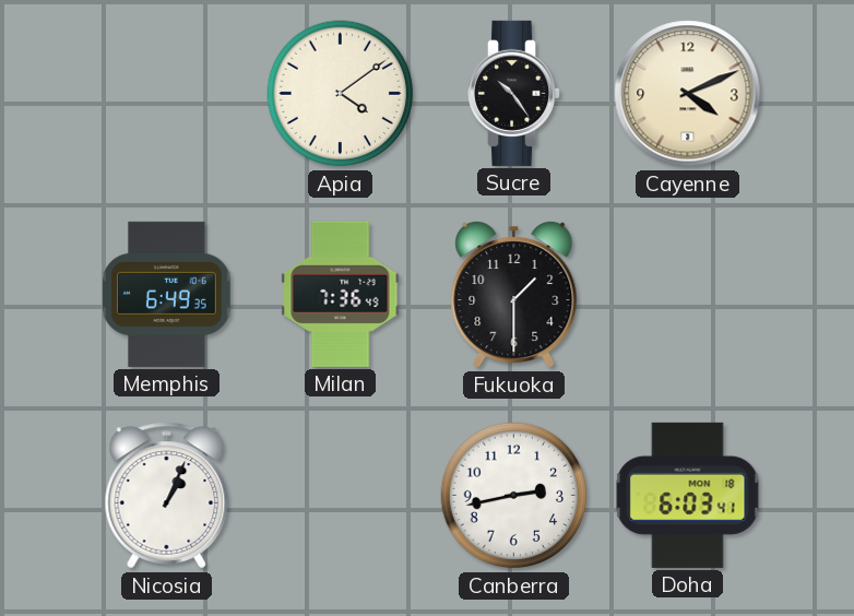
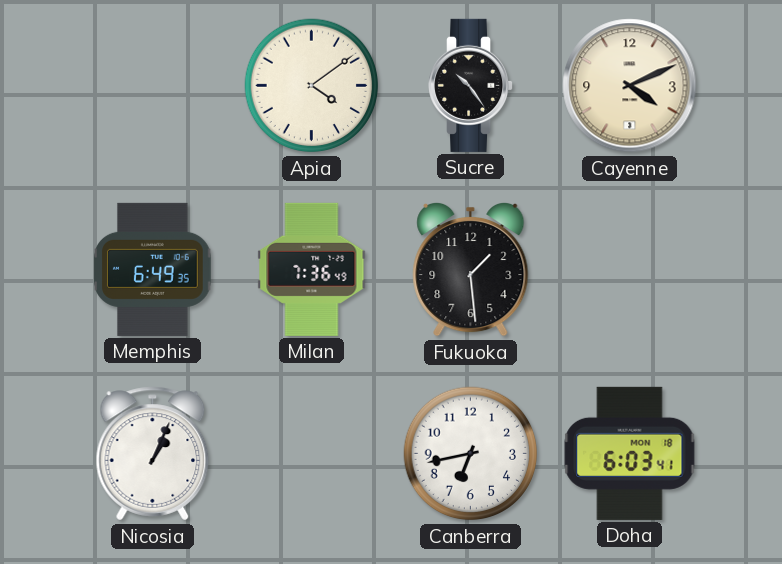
Fukuoka: 1:30 -> 1:29
Canberra: 2:43 -> 6:43
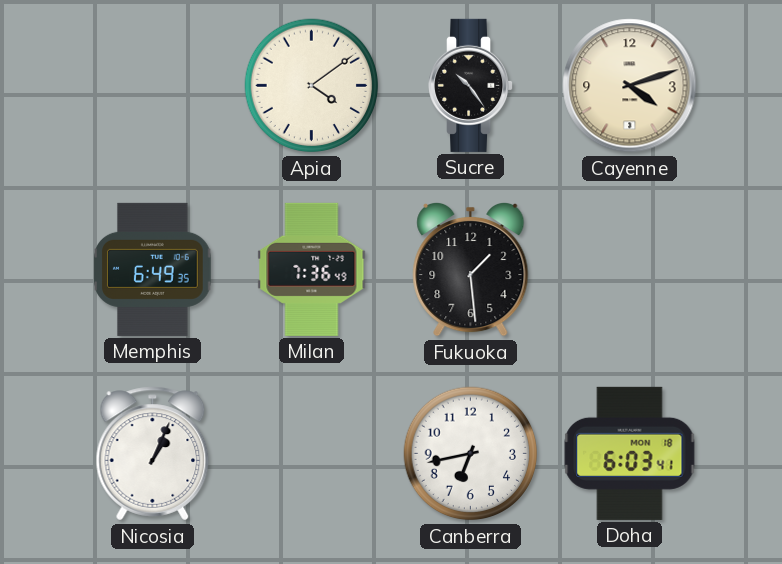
Cayenne: 4:11 -> 4:12
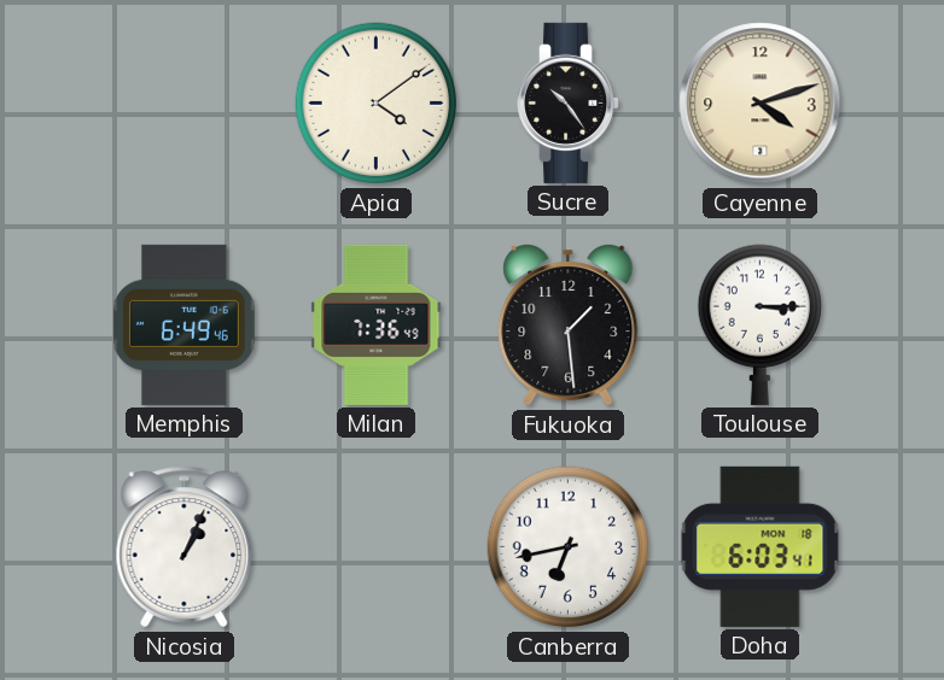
Memphis: 6:49:35 -> 6:49:46
Toulouse: none -> 3:15
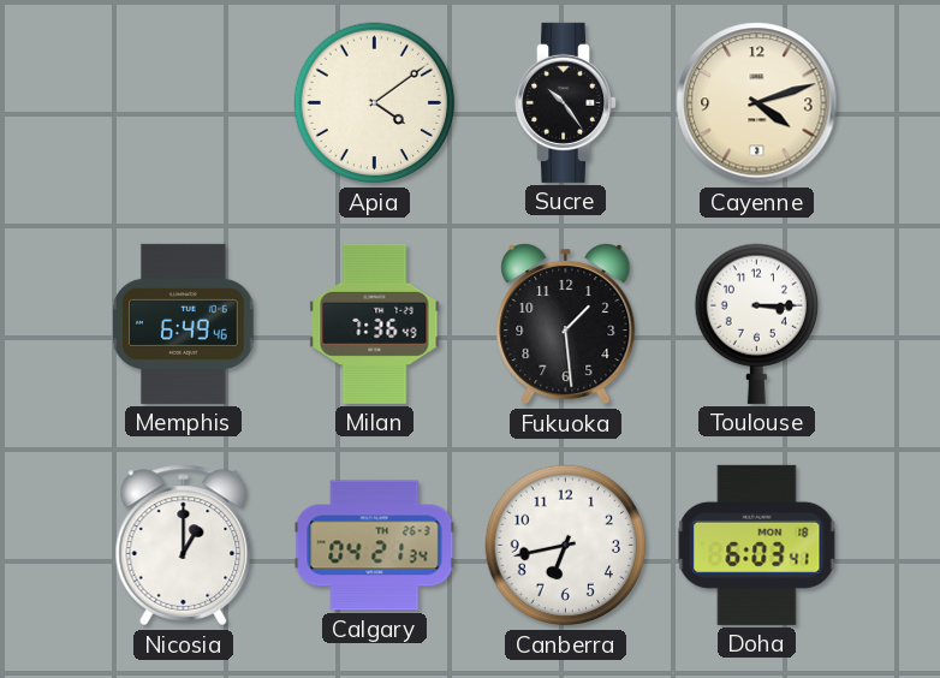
Nicosia: 1:04 -> 1:00
Calgary: none -> 04:21
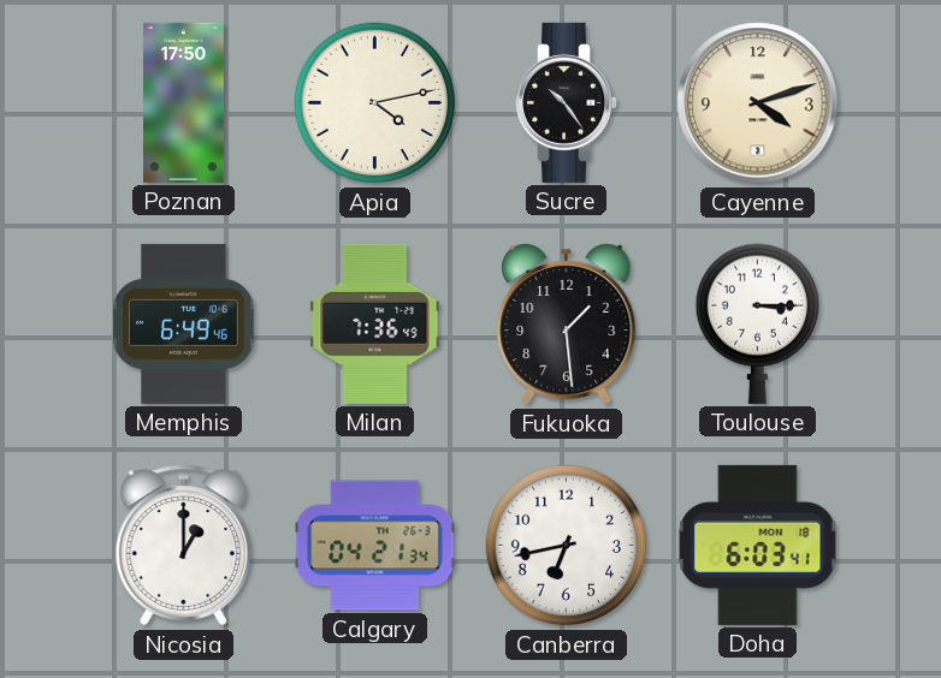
Poznan: none -> 17:50
Apia: 4:09 -> 4:13
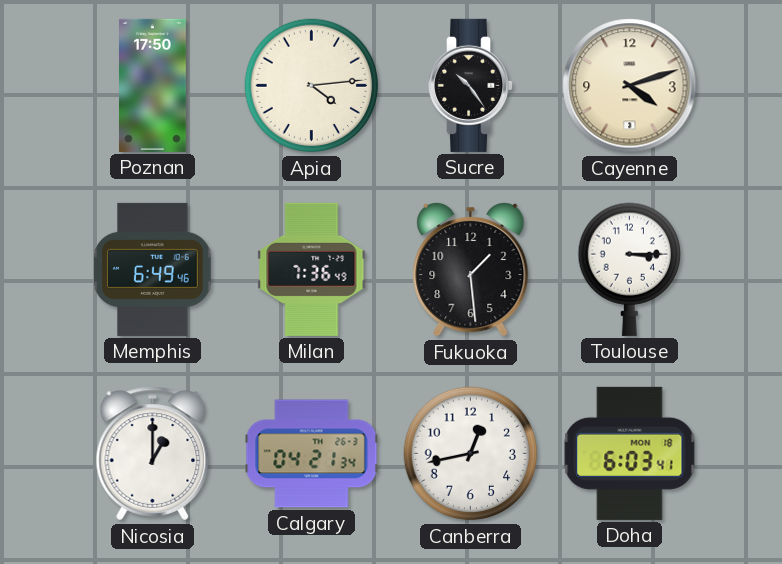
Apia: 4:13 -> 4:14
Canberra: 6:43 -> 12:43
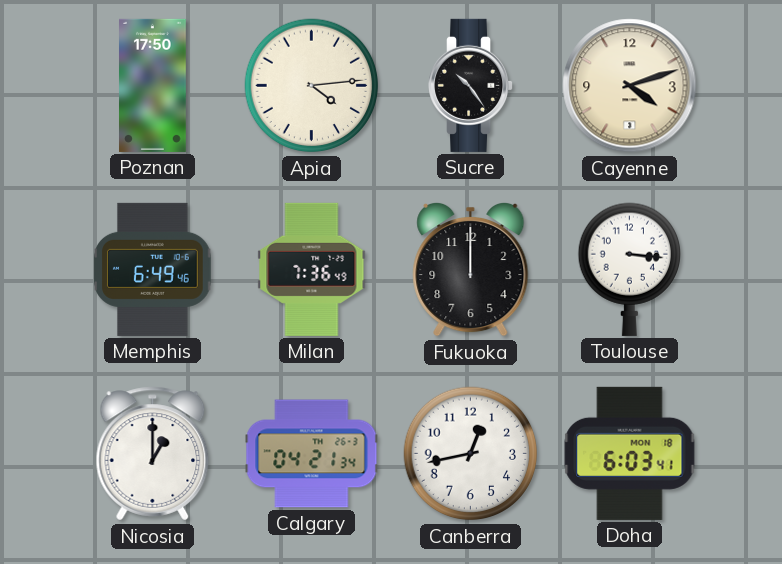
Fukuoka: 1:29 -> 12:00
Toulouse: 3:15 -> 3:16
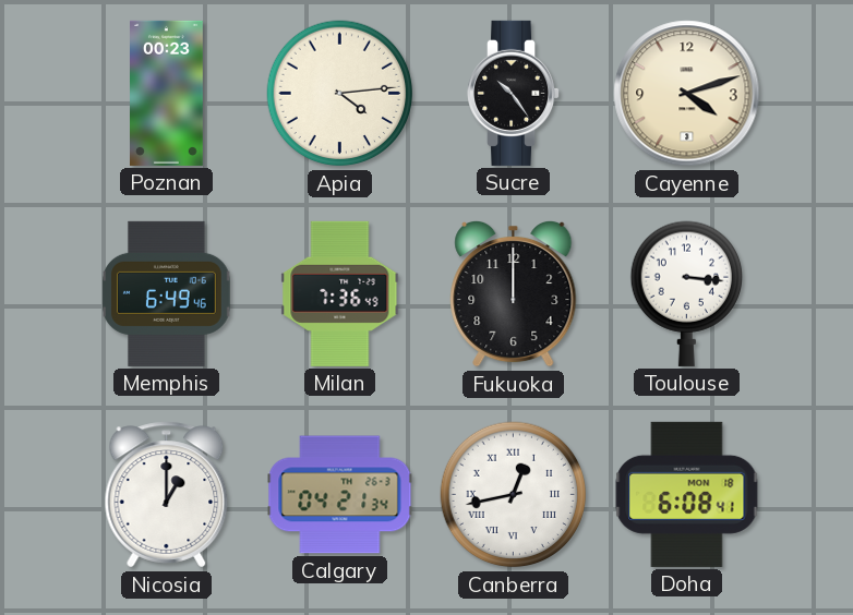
Poznan: 17:50 -> 00:23
Canberra numerals: Arabic -> Roman
Doha: 6:03 -> 6:08
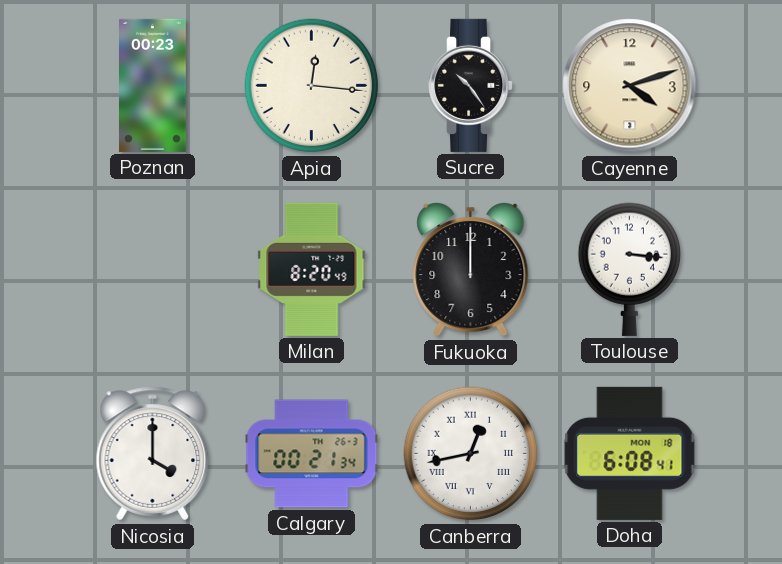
Apia: 4:14 -> 12:16
Memphis: 6:49 -> none
Milan: 7:36 -> 8:20
Nicosia: 1:00 -> 4:00
Calgary: 04:21 -> 00:21
